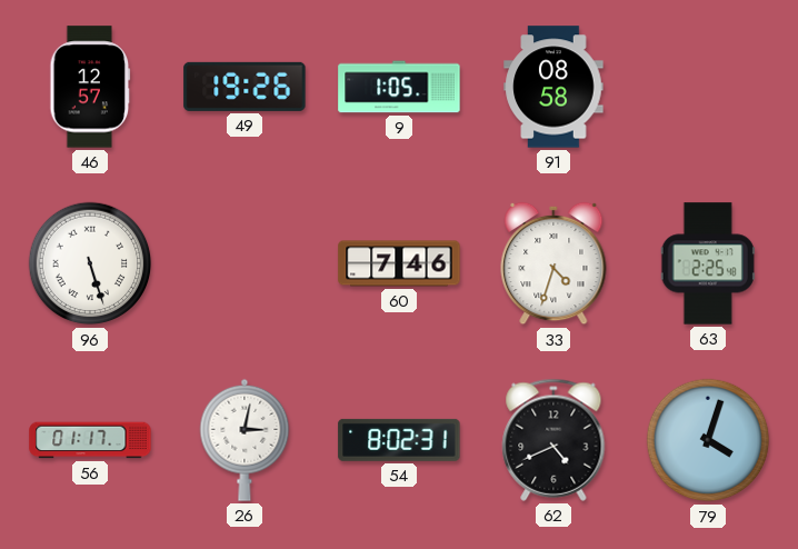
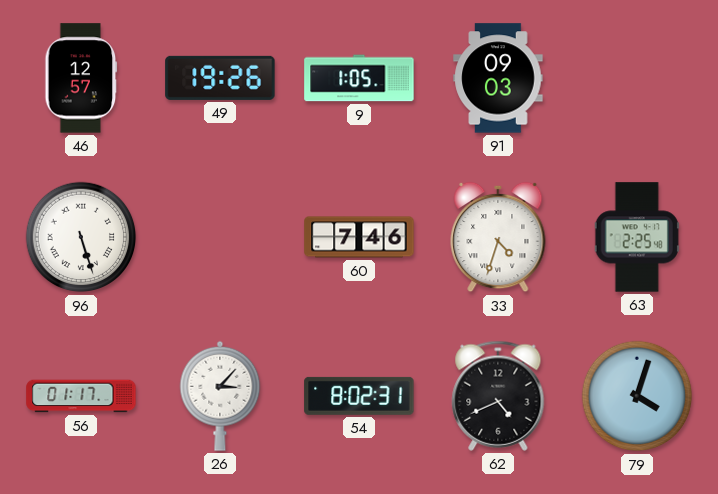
91: 08:58 -> 09:03
26: 3:02 -> 3:07
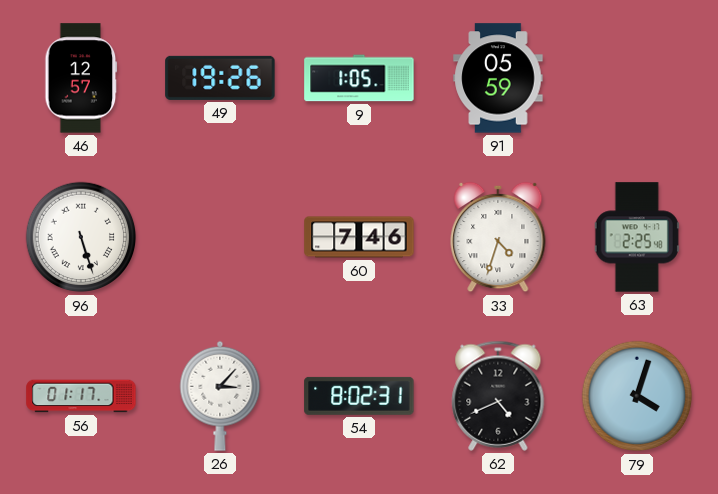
91: 09:03 -> 05:59
